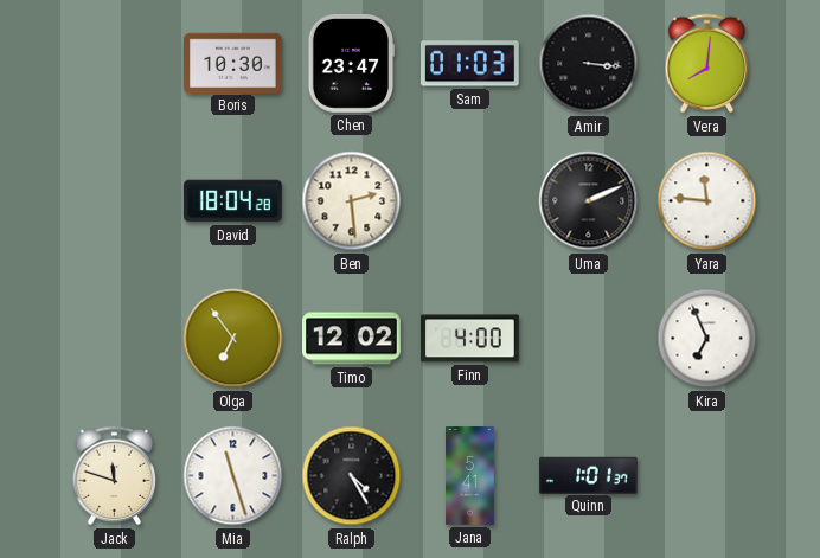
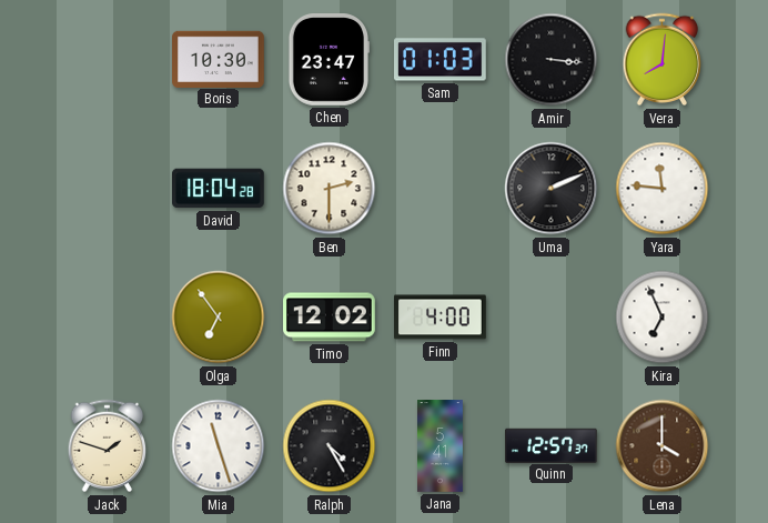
Ben: 2:29 -> 2:30
Jack: 11:48 -> 1:48
Quinn: 1:01 -> 12:57
Lena: none -> 4:00
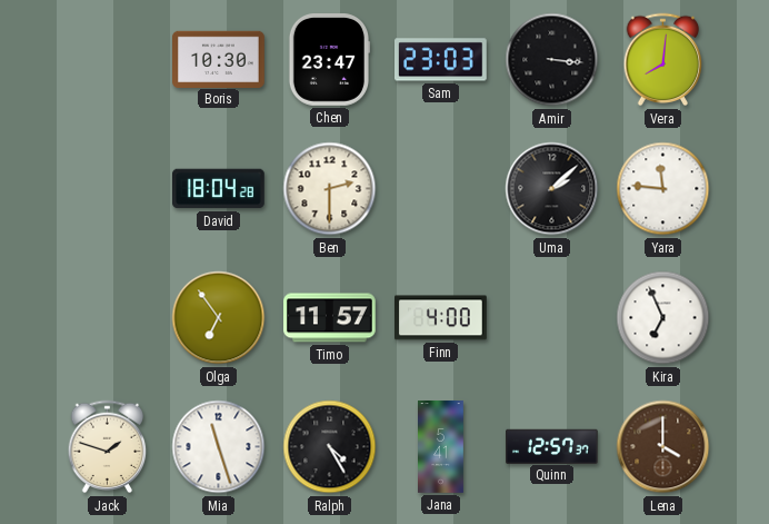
Sam: 01:03 -> 23:03
Uma: 2:11 -> 2:08
Timo: 12:02 -> 11:57
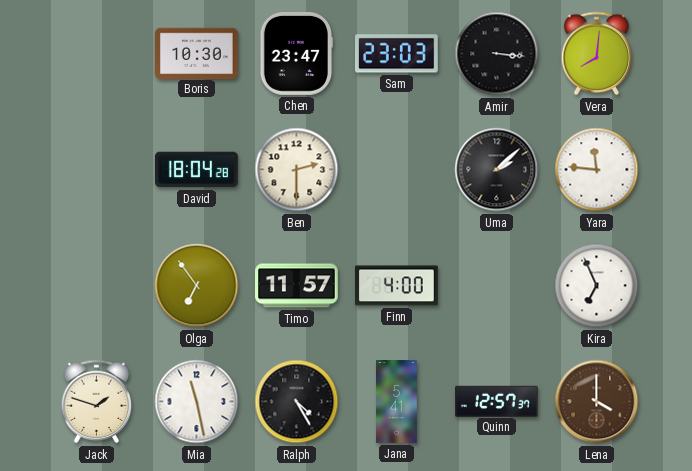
Mia: 11:27 -> 11:28
